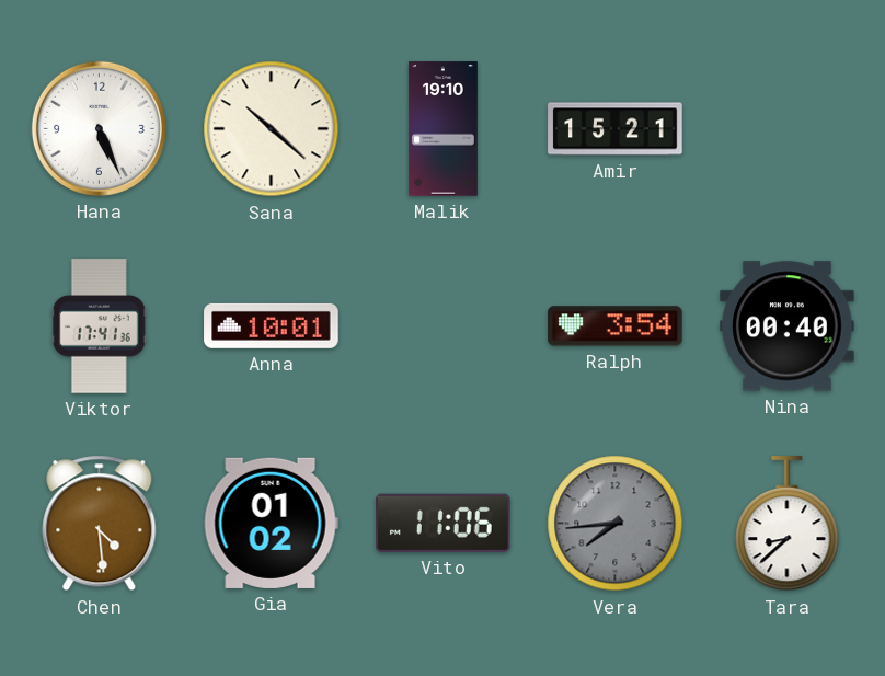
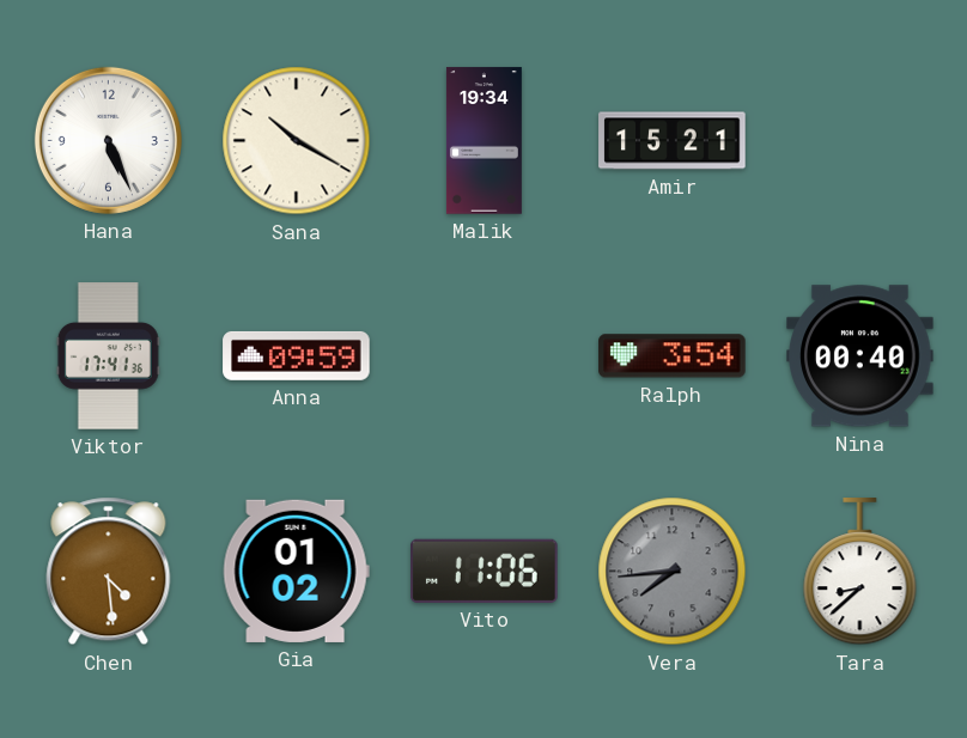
Sana: 10:22 -> 10:20
Malik: 19:10 -> 19:34
Anna: 10:01 -> 09:59
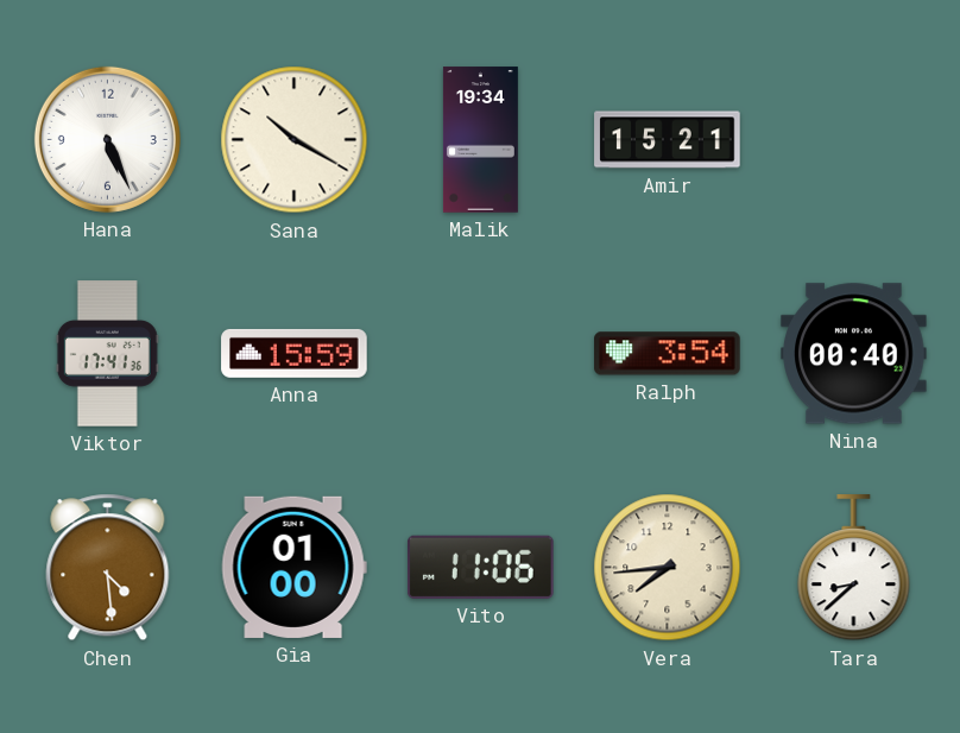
Anna: 09:59 -> 15:59
Gia: 01:02 -> 01:00
Vera dial: grey -> cream
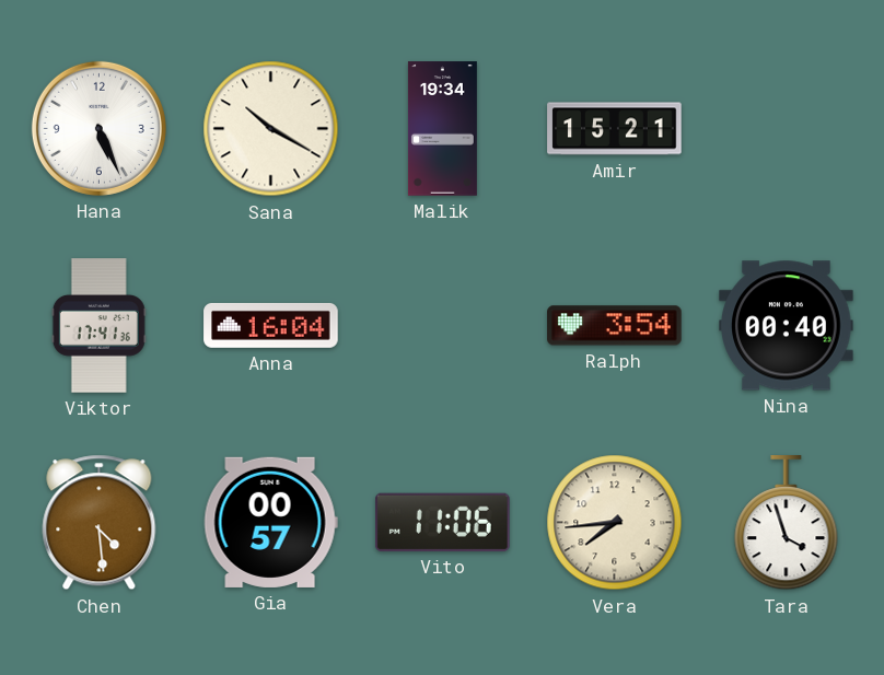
Anna: 15:59 -> 16:04
Gia: 01:00 -> 00:57
Tara: 8:38 -> 3:57
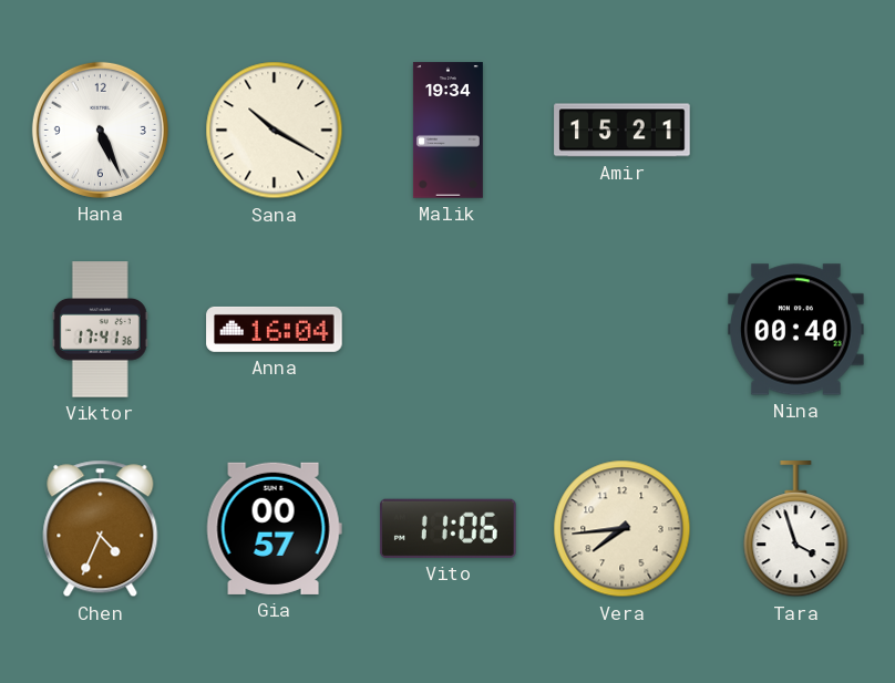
Ralph: 3:54 -> none
Chen: 4:29 -> 4:34
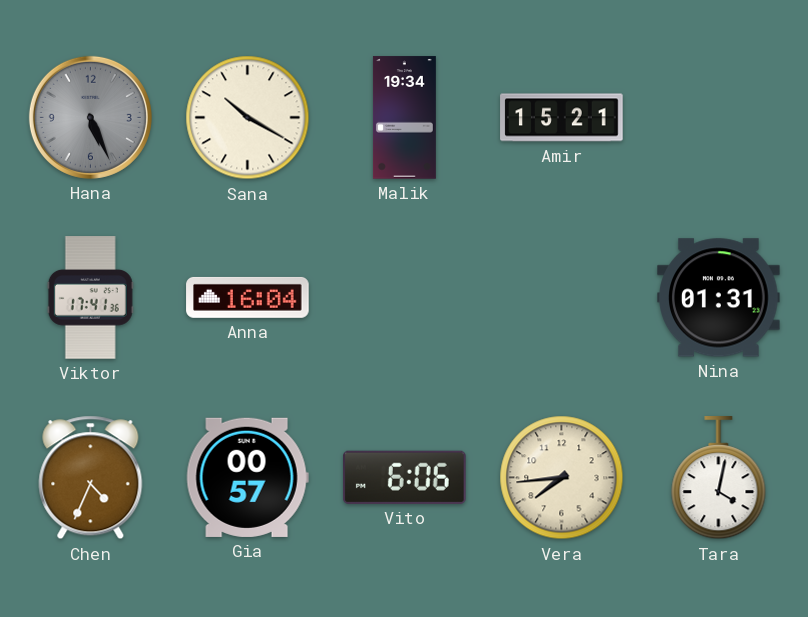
Hana dial: white -> grey
Nina: 00:40 -> 01:31
Vito: 11:06 -> 6:06
Tara: 3:57 -> 4:02
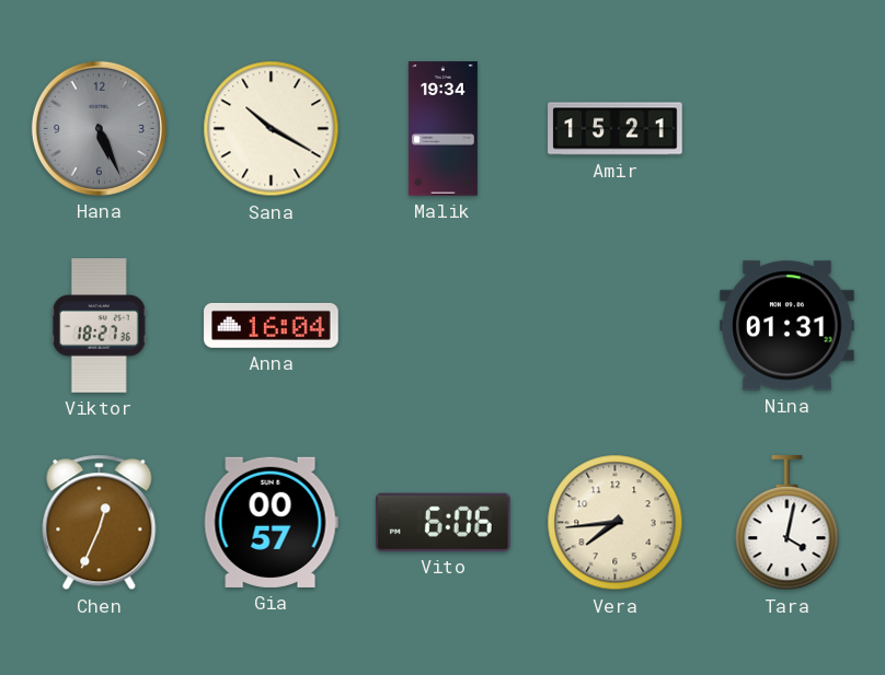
Viktor: 17:41 -> 18:27
Chen: 4:34 -> 12:34
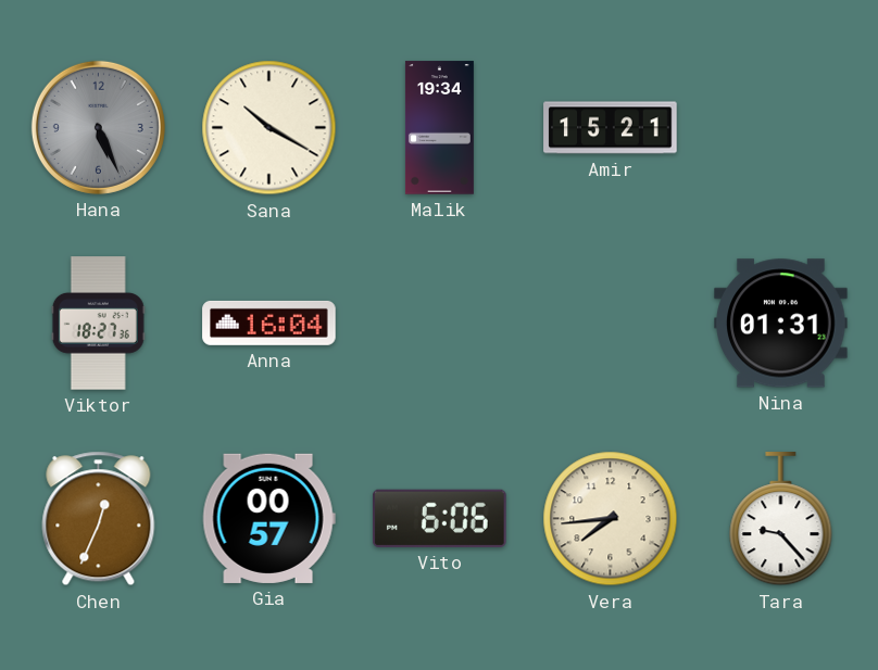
Tara: 4:02 -> 9:23
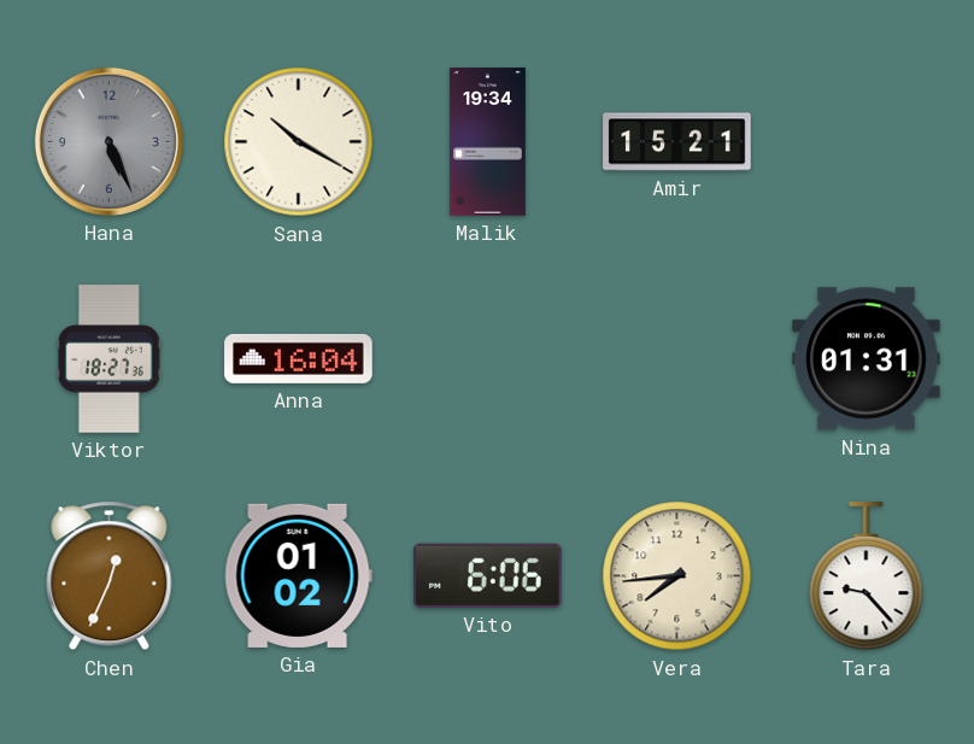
Gia: 00:57 -> 01:02
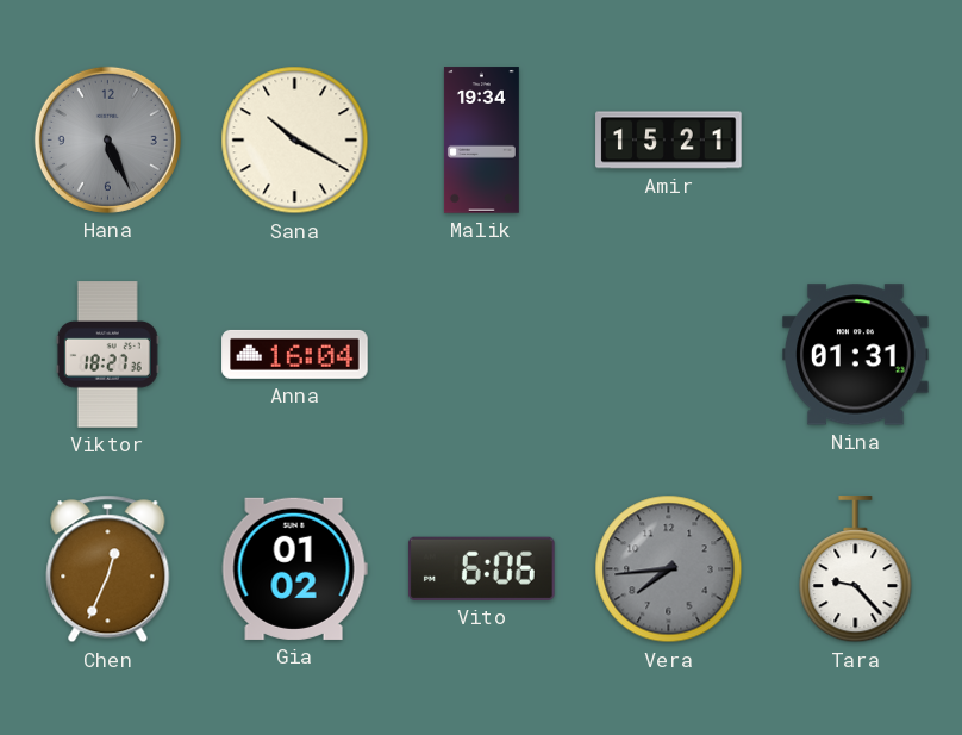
Vera dial: cream -> grey
